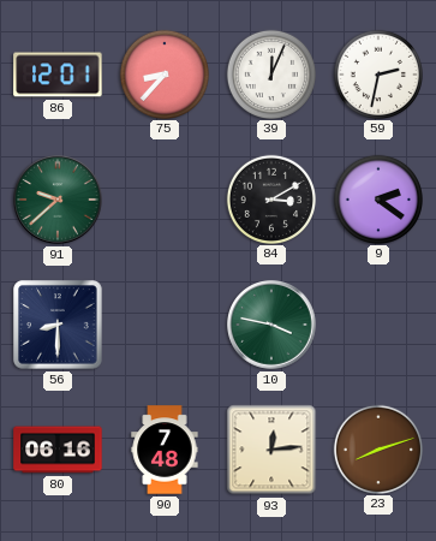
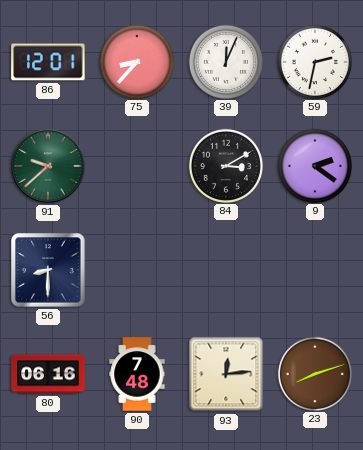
10: 3:47 -> none
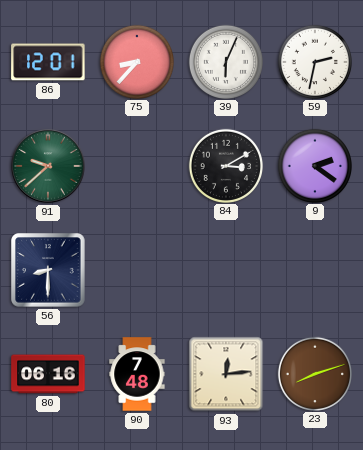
39: 12:04 -> 6:04
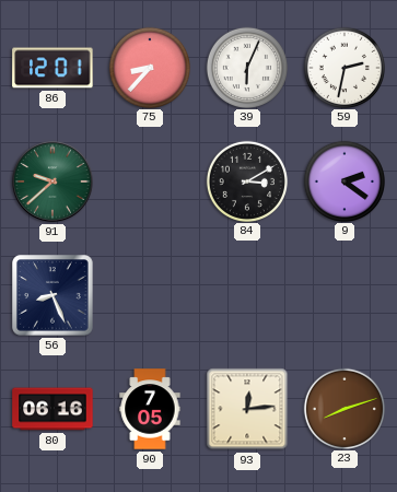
56: 8:30 -> 8:26
90: 7:48 -> 7:05
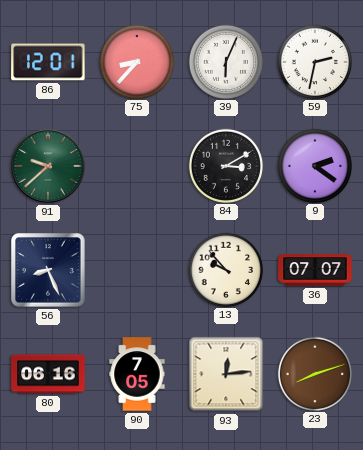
13: none -> 9:53
36: none -> 07:07
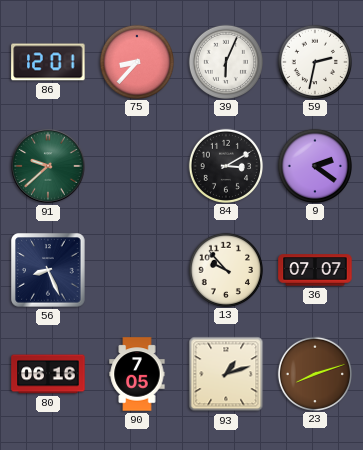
93: 12:14 -> 1:12
